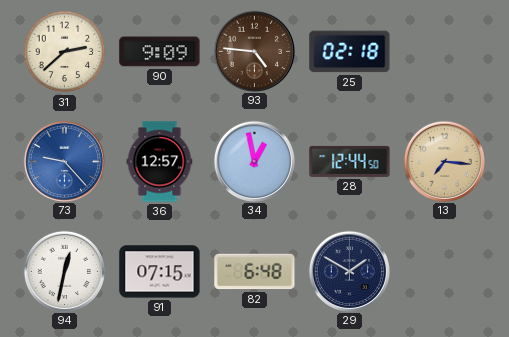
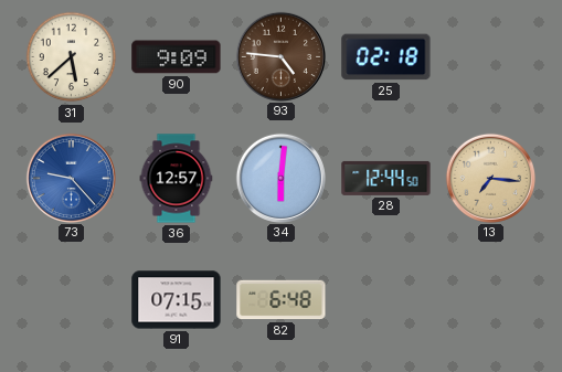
31: 2:38 -> 5:38
34: 12:58 -> 6:01
94: 12:32 -> none
29: 1:50 -> none
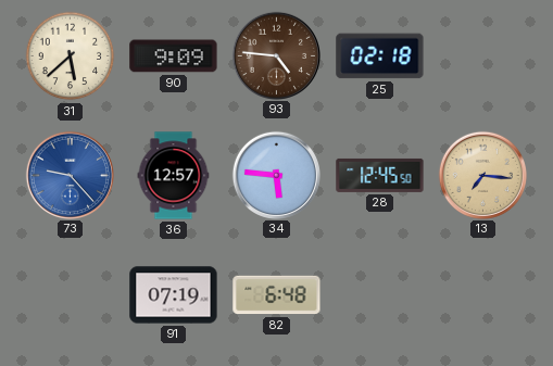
34: 6:01 -> 5:46
28: 12:44 -> 12:45
91: 07:15 -> 07:19
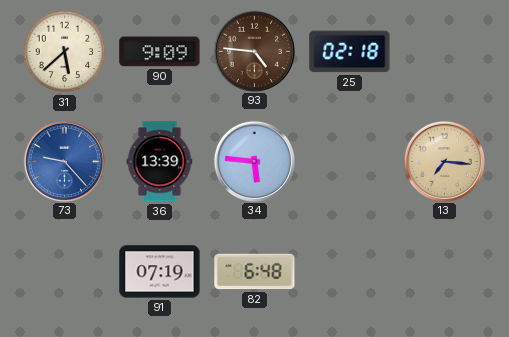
36: 12:57 -> 13:39
28: 12:45 -> none
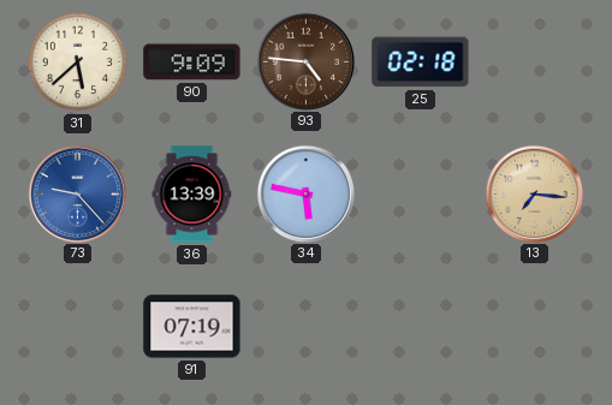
34: 5:46 -> 5:47
82: 6:48 -> none
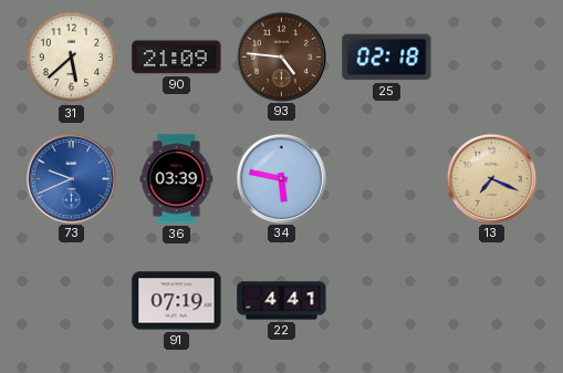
90: 9:09 -> 21:09
73: 9:23 -> 9:41
36: 13:39 -> 03:39
13: 7:16 -> 7:19
22: none -> 4:41
